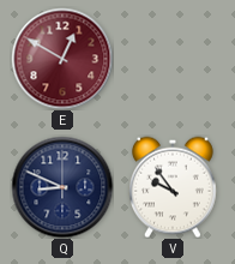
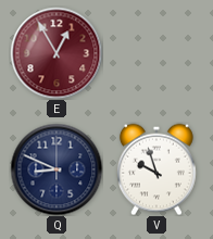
E: 12:50 -> 12:55
V: 9:54 -> 9:57
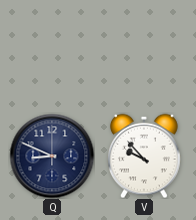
E: 12:55 -> none
V: 9:57 -> 9:53
